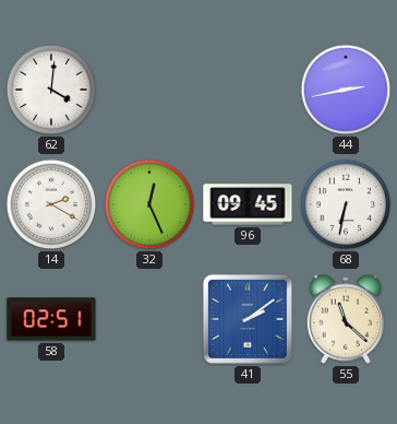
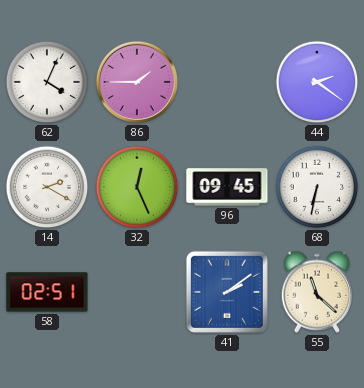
62: 4:01 -> 4:04
86: none -> 1:45
44: 2:43 -> 2:21
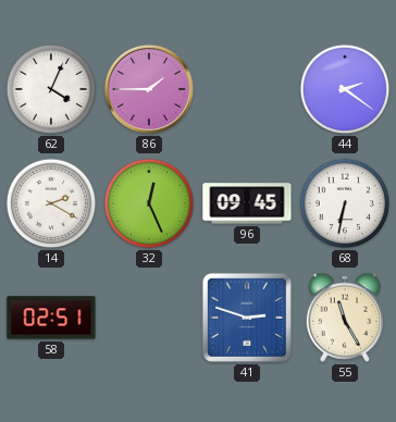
41: 2:09 -> 2:48
55: 11:22 -> 11:25
